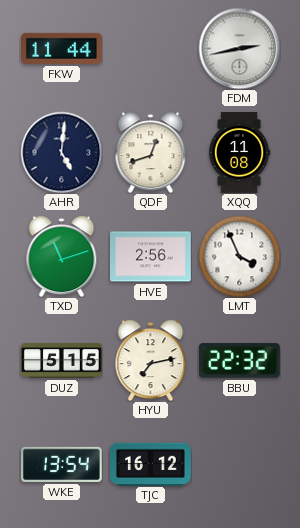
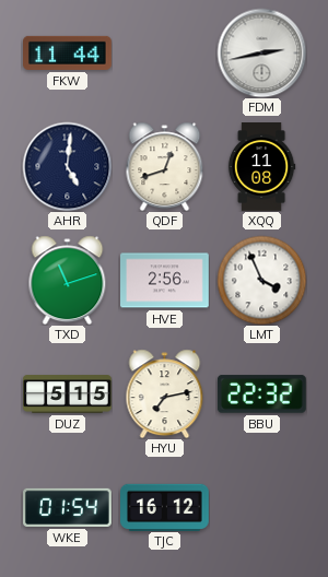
WKE: 13:54 -> 01:54
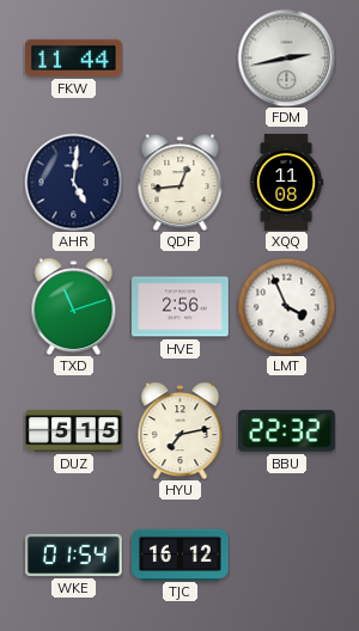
QDF: 12:42 -> 12:44
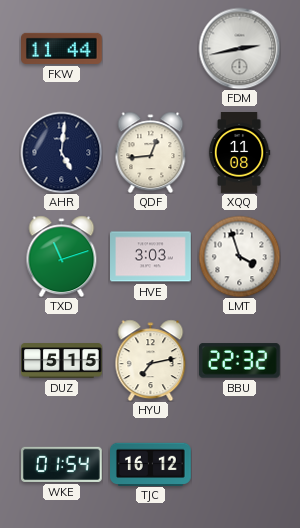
HVE: 2:56 -> 3:03
LMT: 3:56 -> 3:57
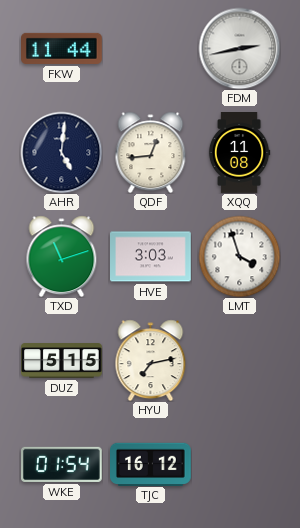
BBU: 22:32 -> none
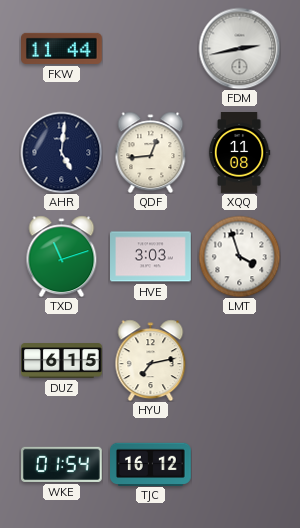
DUZ: 5:15 -> 6:15
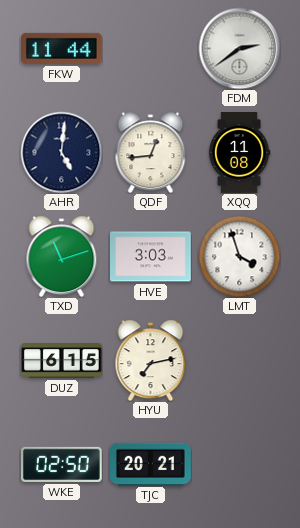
FDM: 2:43 -> 2:39
WKE: 01:54 -> 02:50
TJC: 16:12 -> 20:21
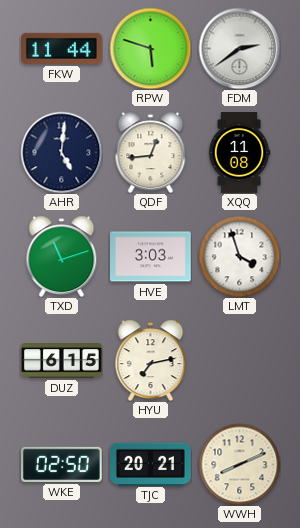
RPW: none -> 5:48
WWH: none -> 8:11
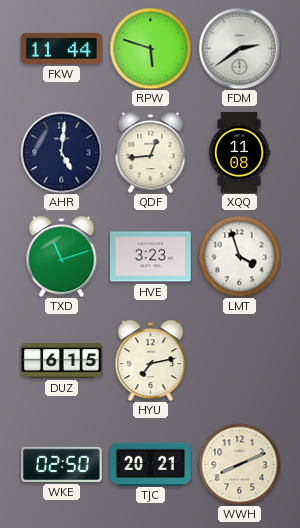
HVE: 3:03 -> 3:23
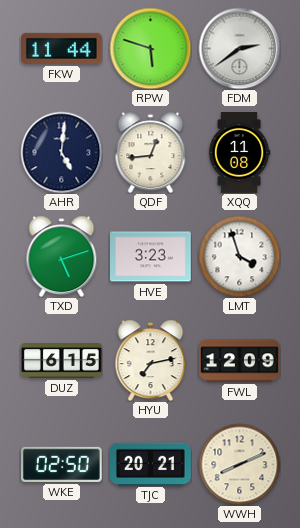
TXD: 11:12 -> 5:12
FWL: none -> 12:09
